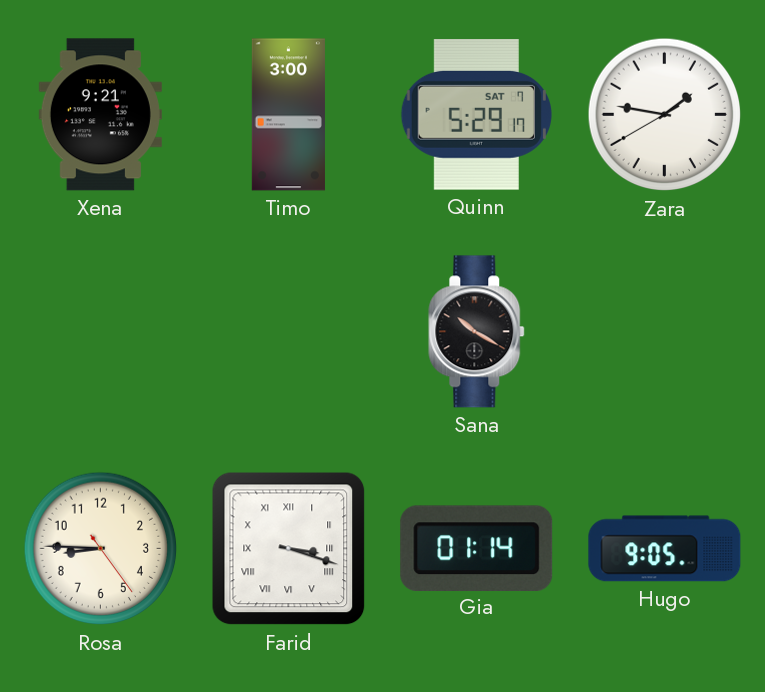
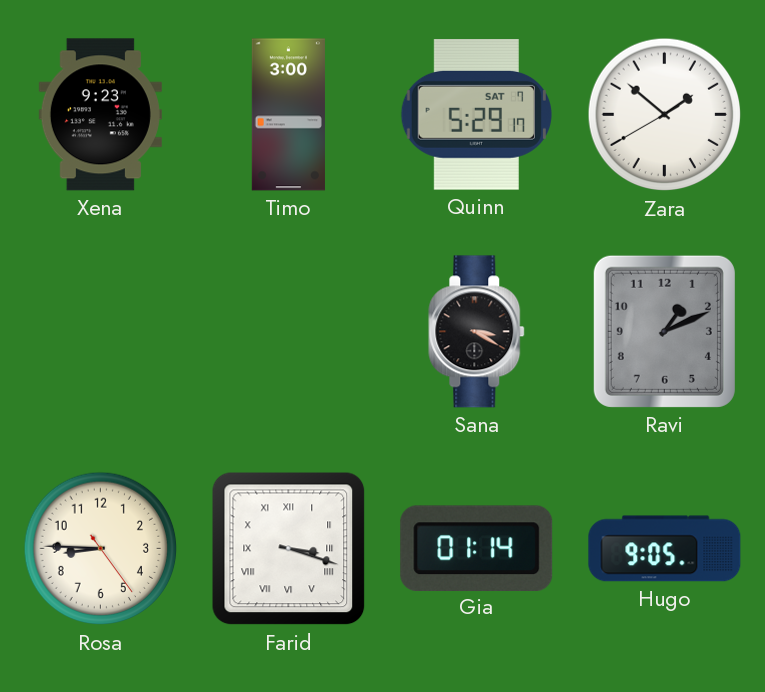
Xena: 9:21 -> 9:23
Zara: 1:46 -> 1:51
Sana: 10:20 -> 3:20
Ravi: none -> 1:11
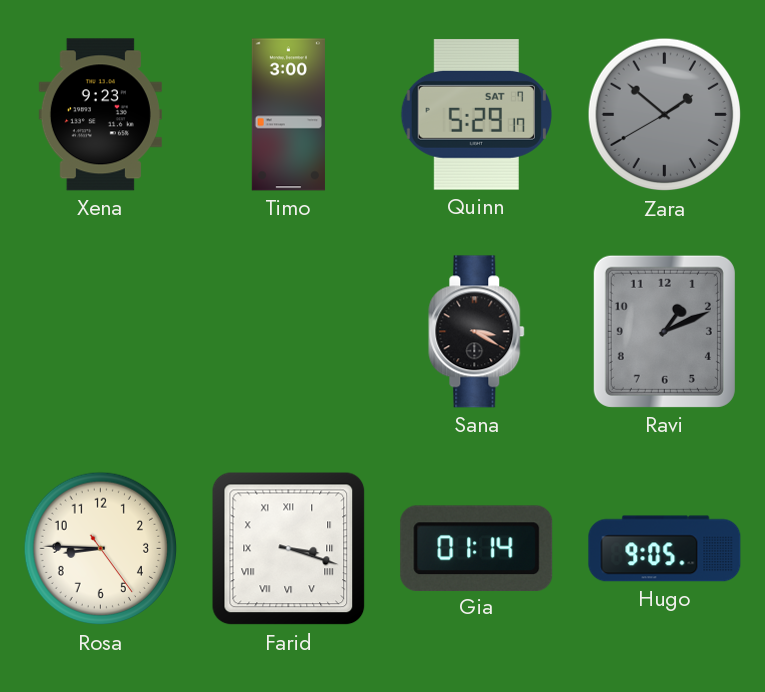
Zara dial: white -> grey
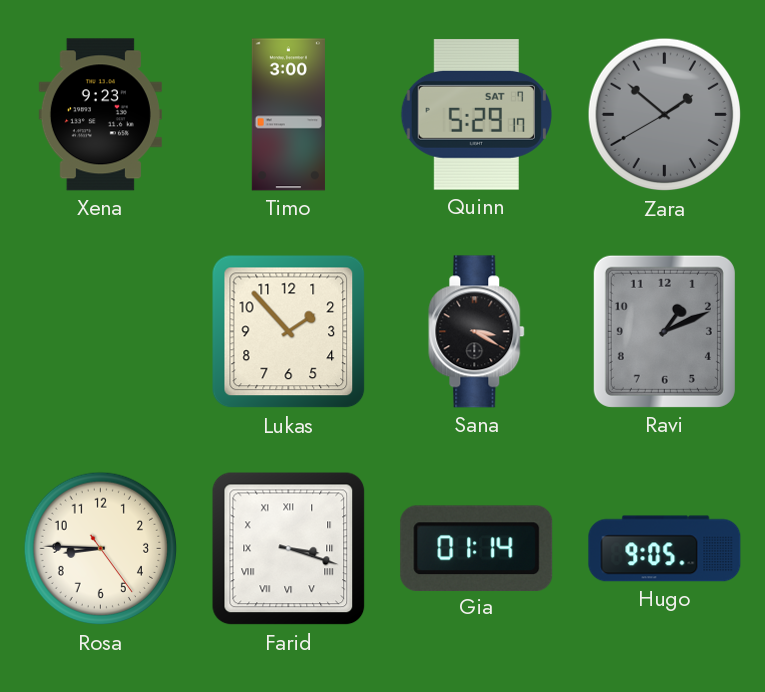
Lukas: none -> 1:53
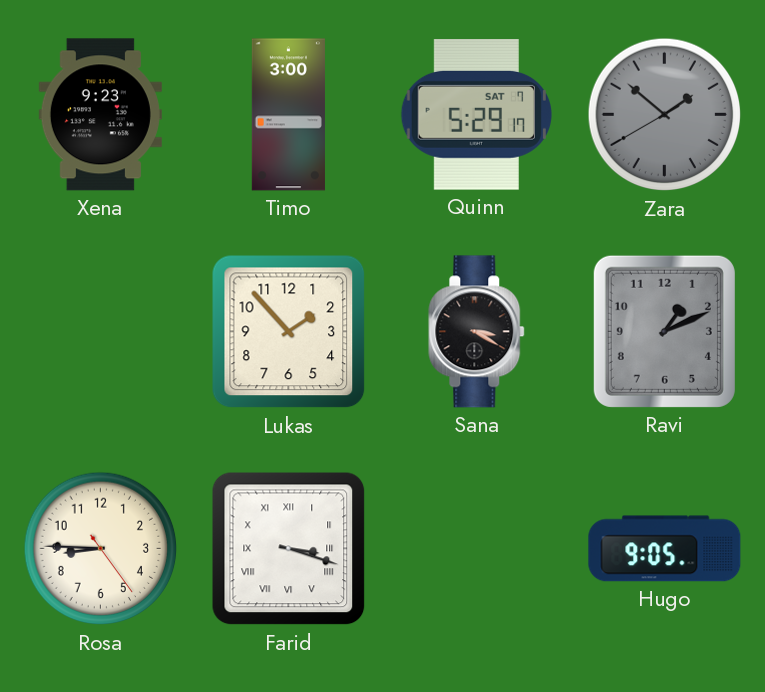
Gia: 01:14 -> none
